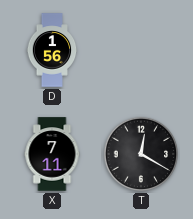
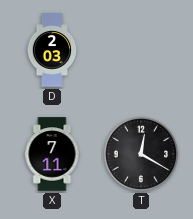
D: 1:56 -> 2:03
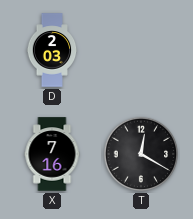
X: 7:11 -> 7:16
